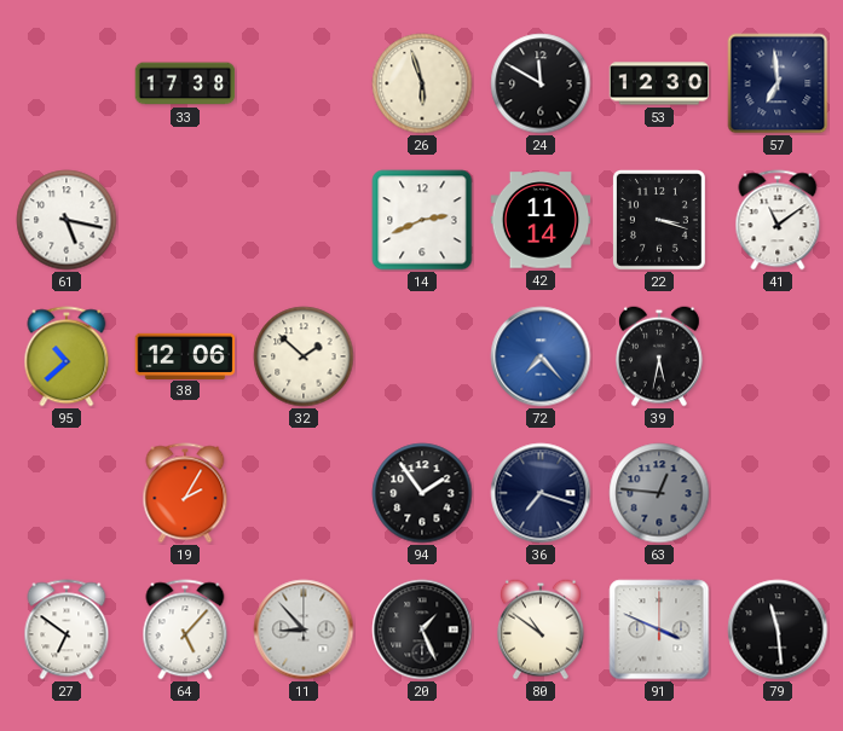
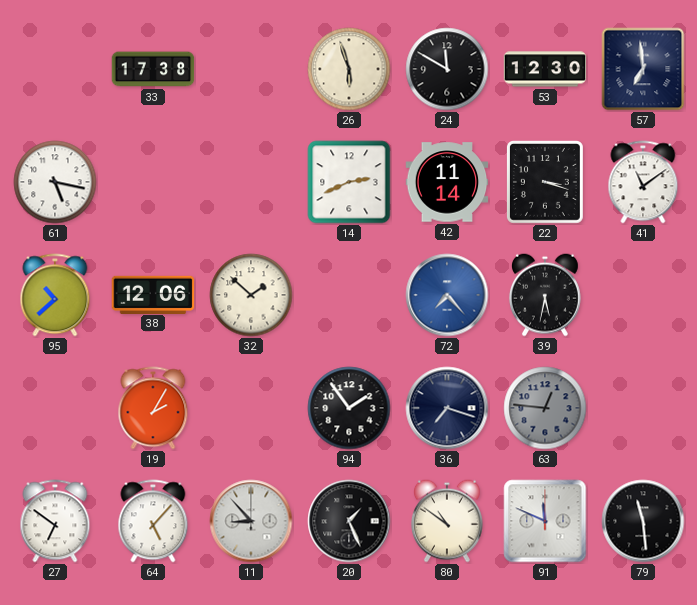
91: 3:49 -> 11:49
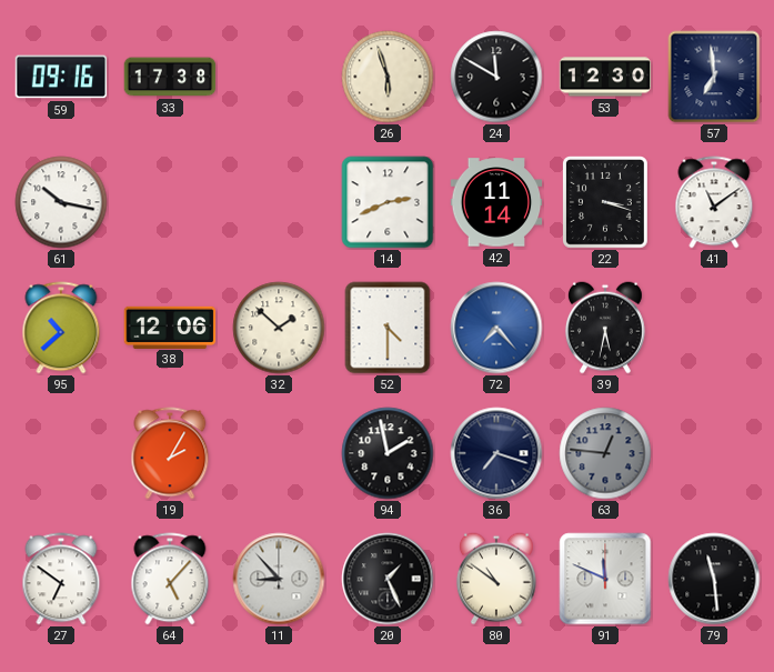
59: none -> 09:16
61: 5:17 -> 10:17
52: none -> 4:30
94: 1:54 -> 1:58
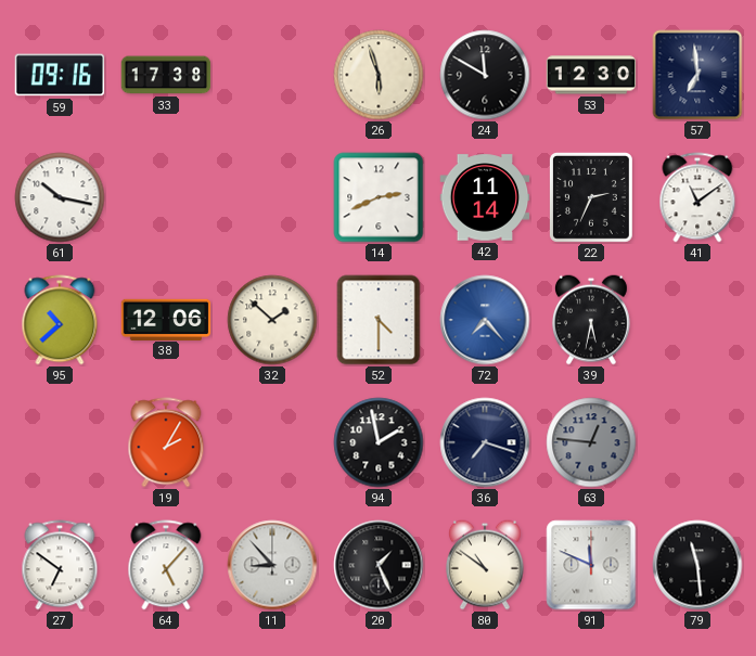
22: 3:18 -> 2:34
